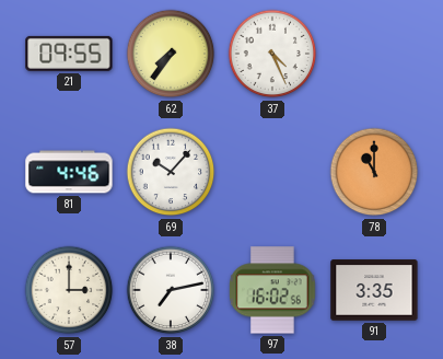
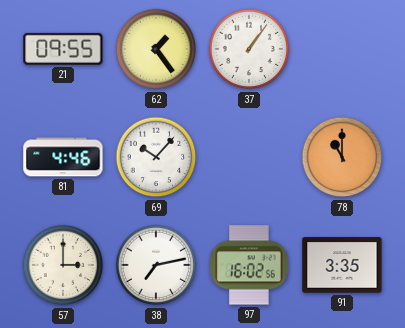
62: 7:36 -> 1:24
37: 4:26 -> 1:06
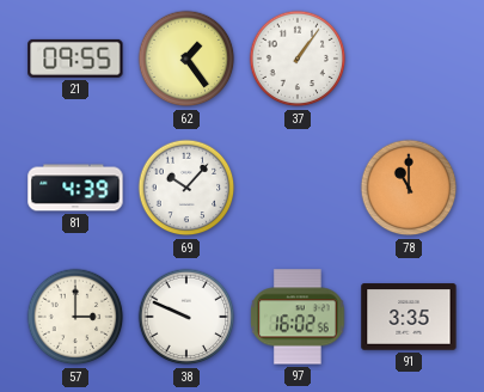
81: 4:46 -> 4:39
38: 7:13 -> 9:49
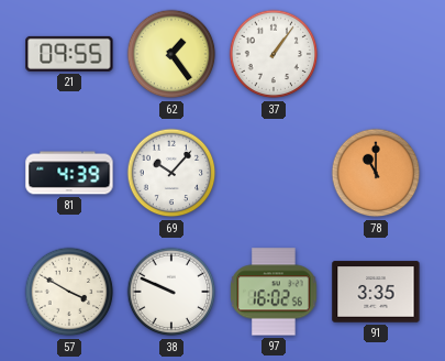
57: 3:00 -> 3:50
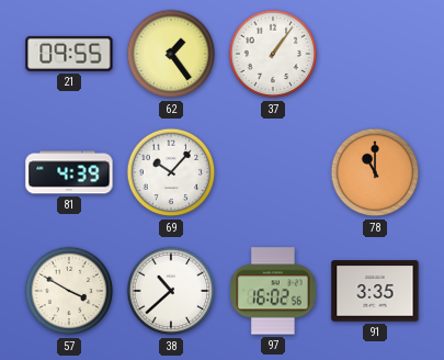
38: 9:49 -> 10:38
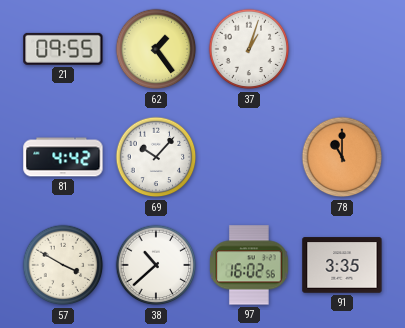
37: 1:06 -> 1:03
81: 4:39 -> 4:42
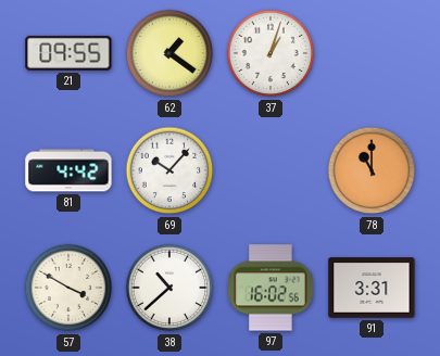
62: 1:24 -> 1:21
91: 3:35 -> 3:31
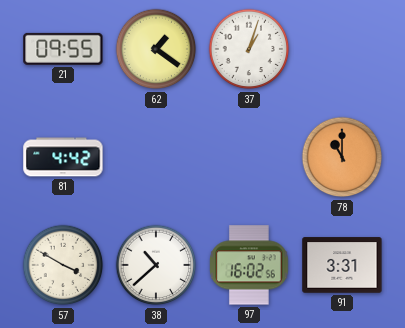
69: 10:07 -> none
